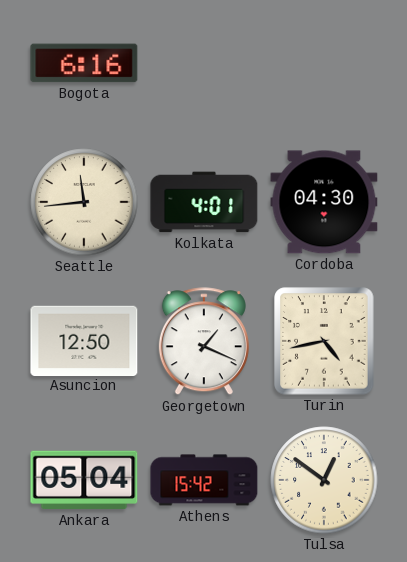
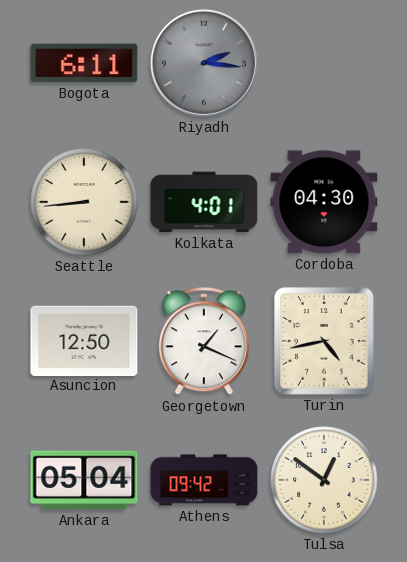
Bogota: 6:16 -> 6:11
Riyadh: none -> 2:16
Seattle: 11:44 -> 8:44
Athens: 15:42 -> 09:42
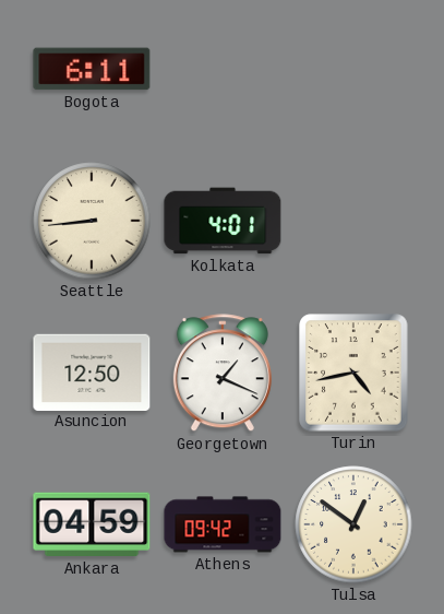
Riyadh: 2:16 -> none
Cordoba: 04:30 -> none
Ankara: 05:04 -> 04:59
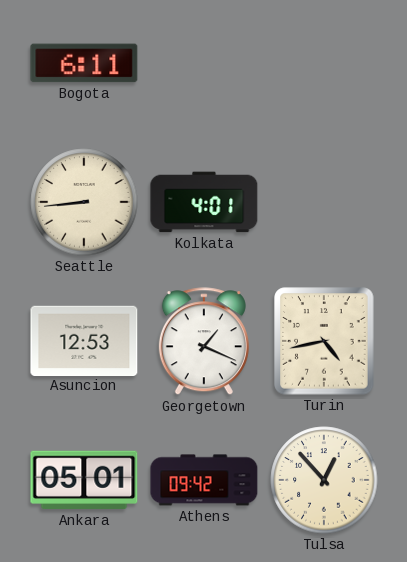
Asuncion: 12:50 -> 12:53
Ankara: 04:59 -> 05:01
Tulsa: 12:51 -> 12:53
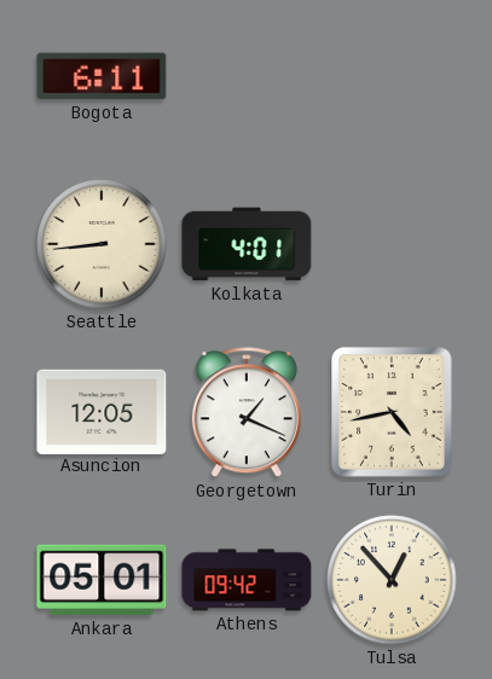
Asuncion: 12:53 -> 12:05
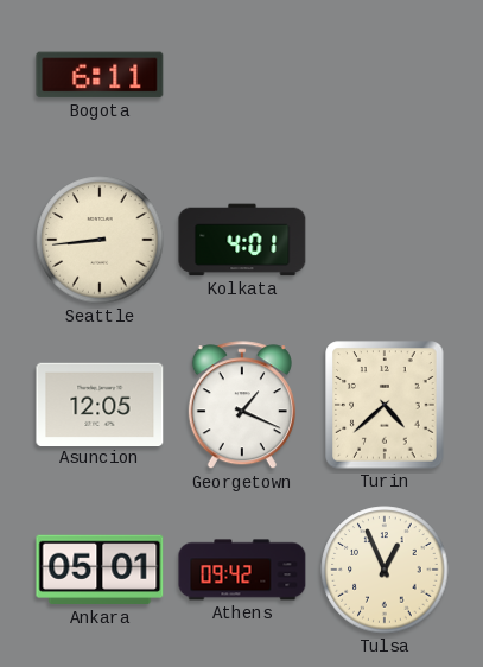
Turin: 4:43 -> 4:38
Tulsa: 12:53 -> 12:56
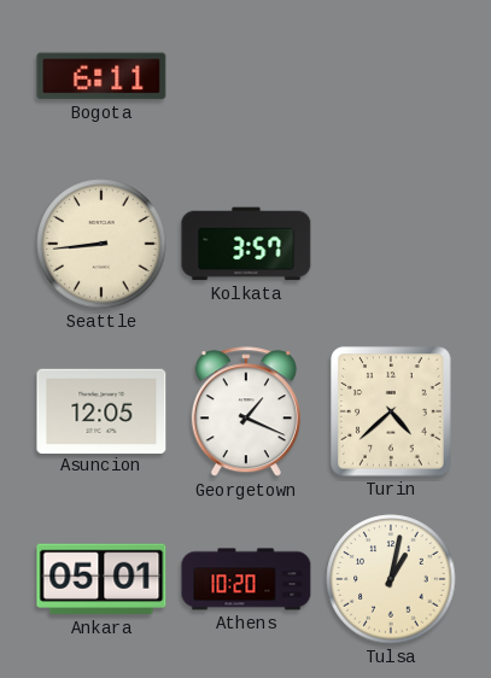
Kolkata: 4:01 -> 3:57
Athens: 09:42 -> 10:20
Tulsa: 12:56 -> 1:02
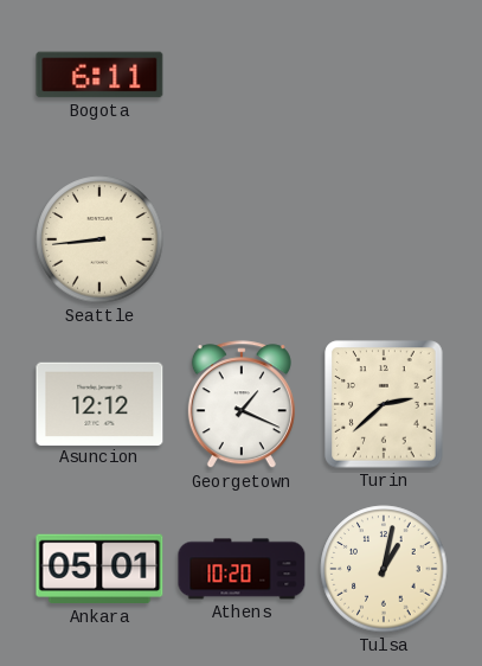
Kolkata: 3:57 -> none
Asuncion: 12:05 -> 12:12
Turin: 4:38 -> 2:38
